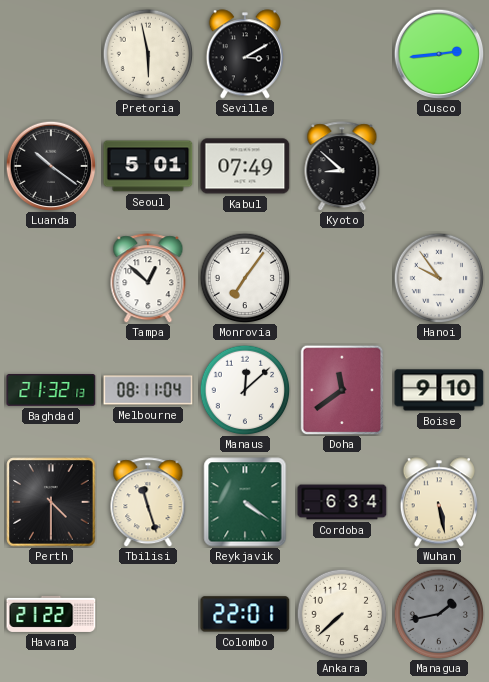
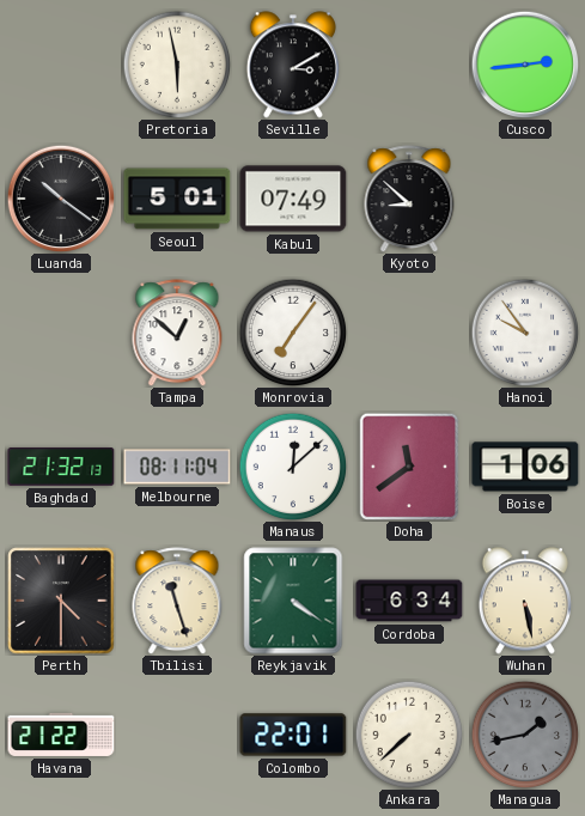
Boise: 9:10 -> 1:06
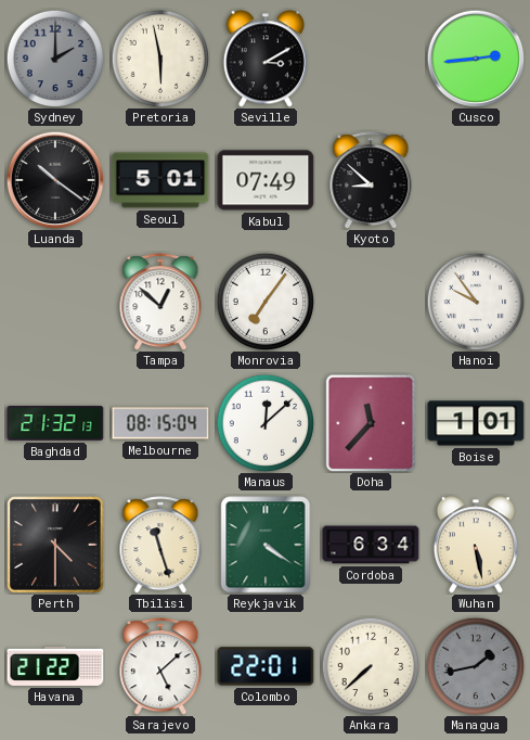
Sydney: none -> 2:00
Melbourne: 08:11 -> 08:15
Doha: 11:39 -> 11:37
Boise: 1:06 -> 1:01
Sarajevo: none -> 5:08
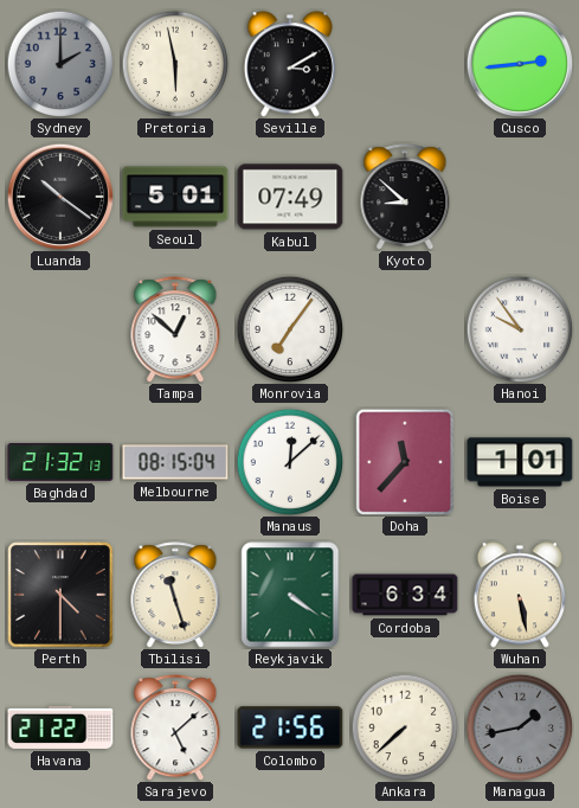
Colombo: 22:01 -> 21:56
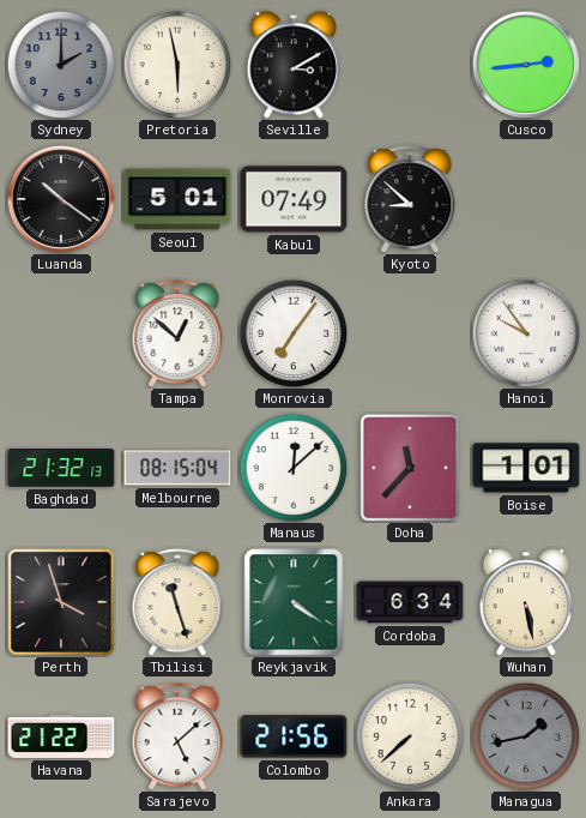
Perth: 4:30 -> 3:57
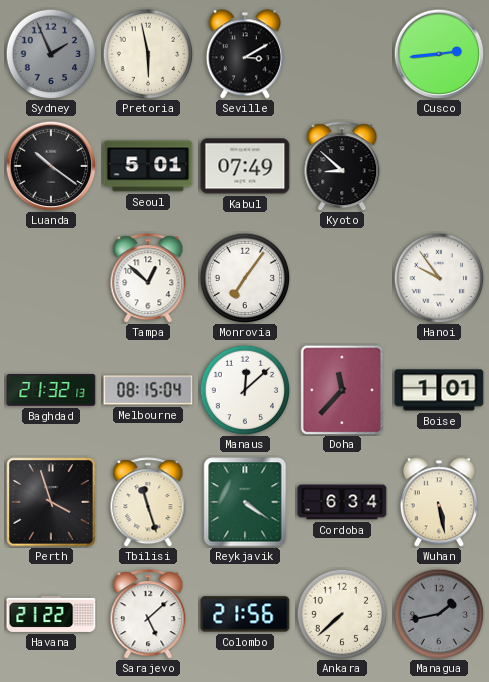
Sydney: 2:00 -> 1:56
